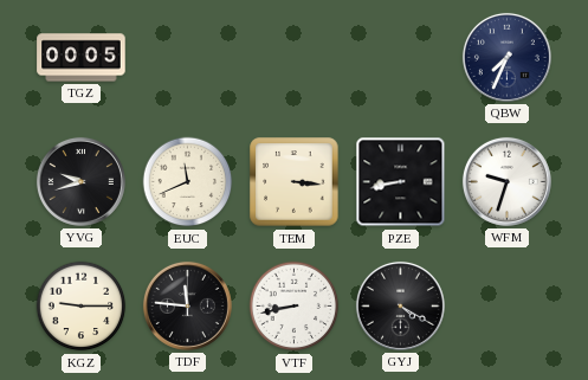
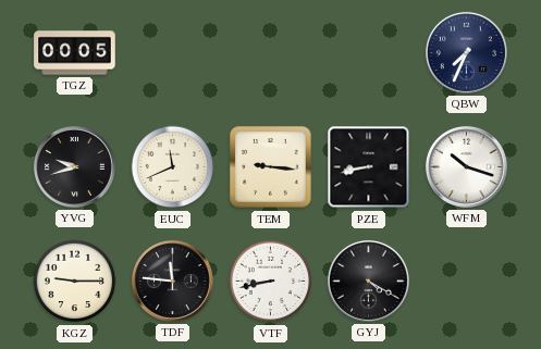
TEM: 3:16 -> 9:16
WFM: 9:33 -> 10:18
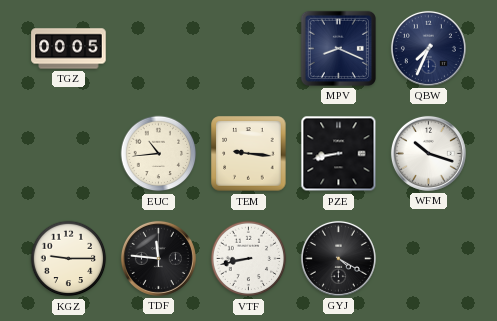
MPV: none -> 8:19
YVG: 9:42 -> none
EUC: 11:41 -> 10:44
